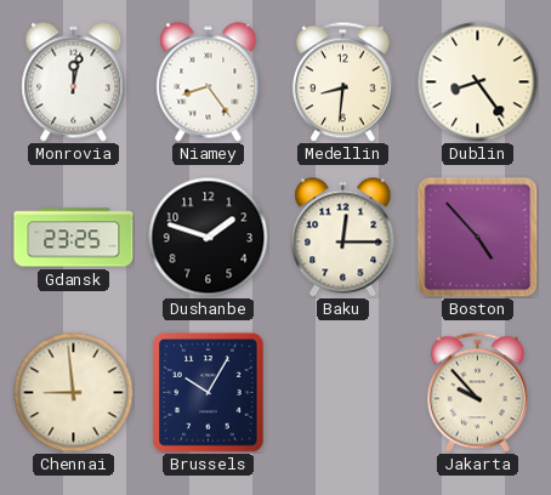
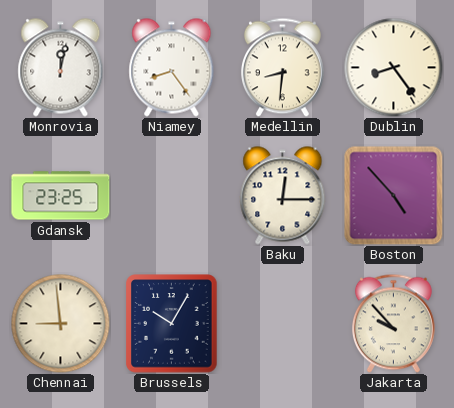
Dushanbe: 1:48 -> none
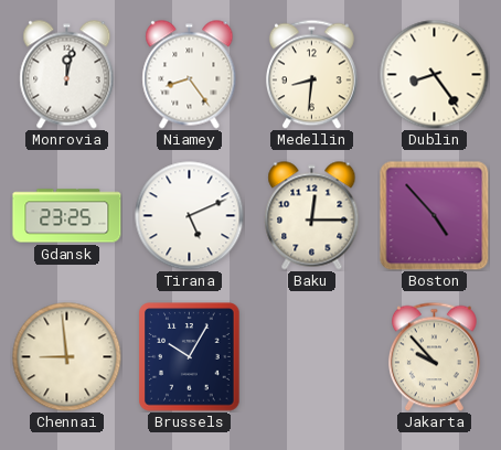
Tirana: none -> 5:11
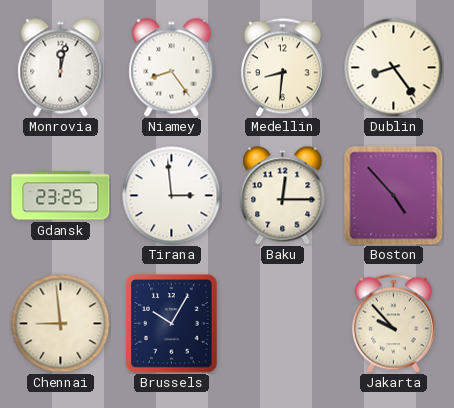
Tirana: 5:11 -> 2:59
